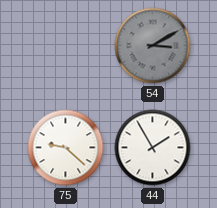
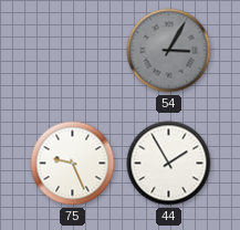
54: 3:10 -> 3:05
75: 9:22 -> 9:26
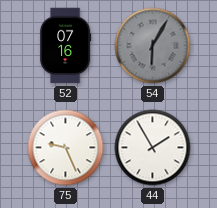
52: none -> 07:16
54: 3:05 -> 6:05
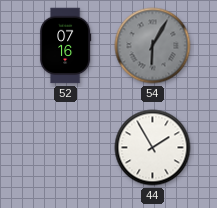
75: 9:26 -> none
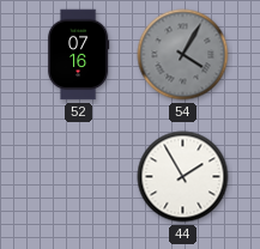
54: 6:05 -> 4:05
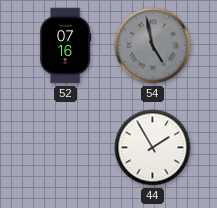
54: 4:05 -> 4:58
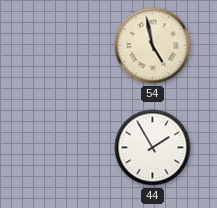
52: 07:16 -> none
54 dial: grey -> cream
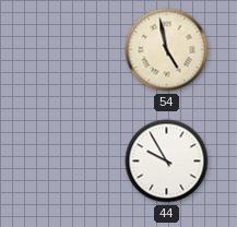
44: 1:55 -> 9:55
